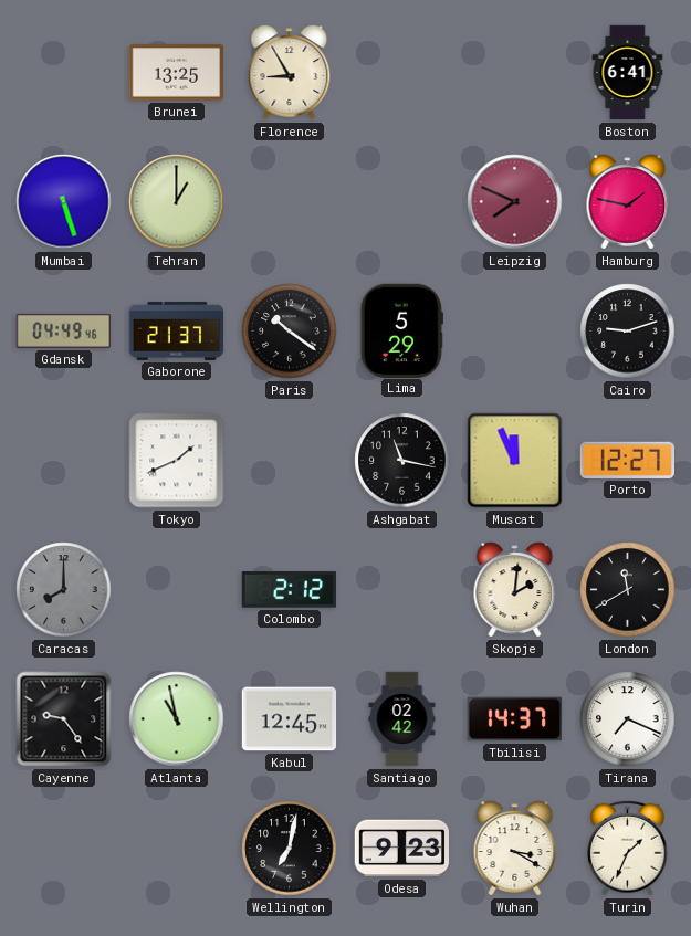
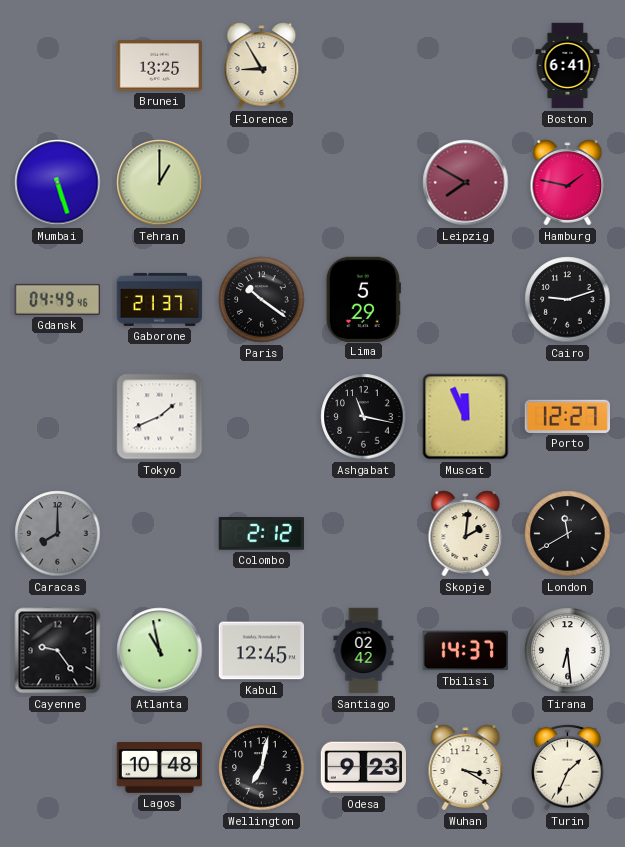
Leipzig: 7:49 -> 7:50
Tirana: 7:19 -> 6:29
Lagos: none -> 10:48
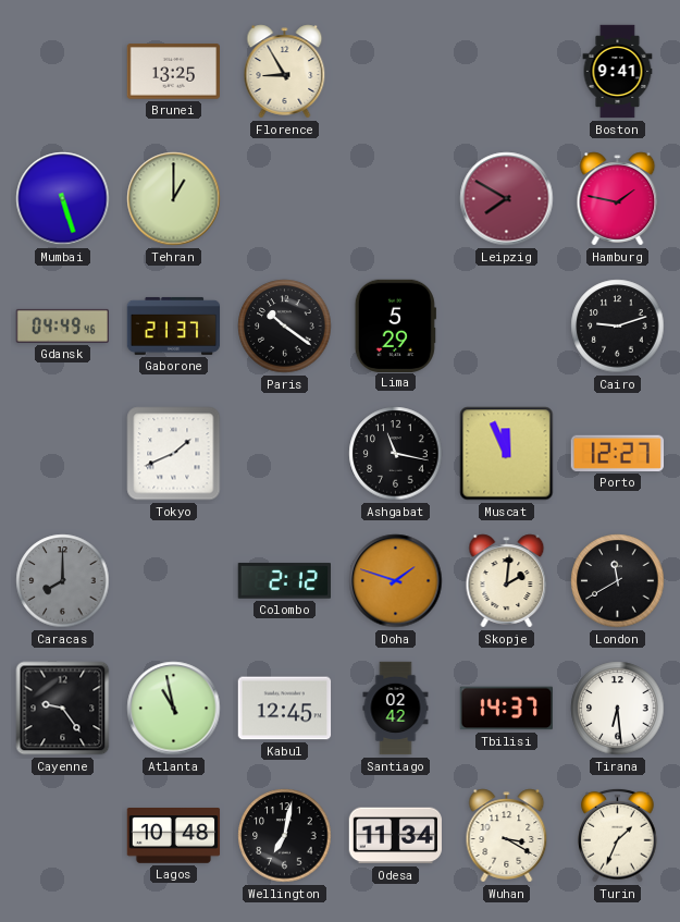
Boston: 6:41 -> 9:41
Doha: none -> 1:48
Odesa: 9:23 -> 11:34
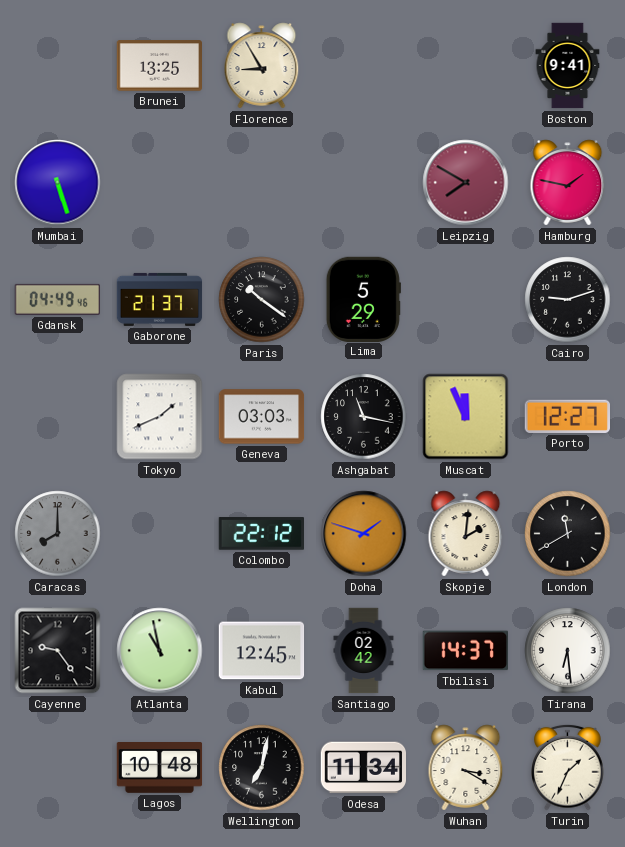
Tehran: 1:00 -> none
Geneva: none -> 03:03
Colombo: 2:12 -> 22:12
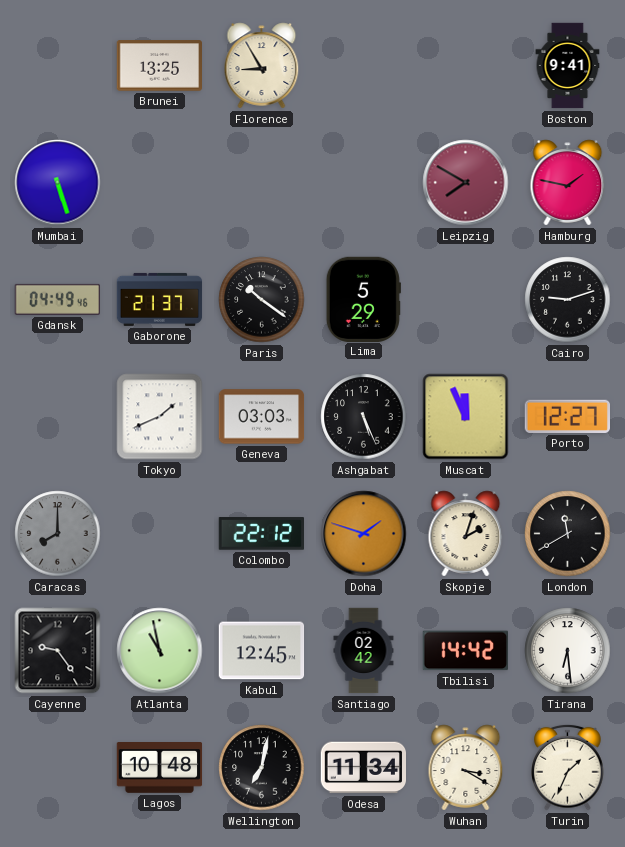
Ashgabat: 11:17 -> 5:26
Skopje: 2:01 -> 2:03
Tbilisi: 14:37 -> 14:42
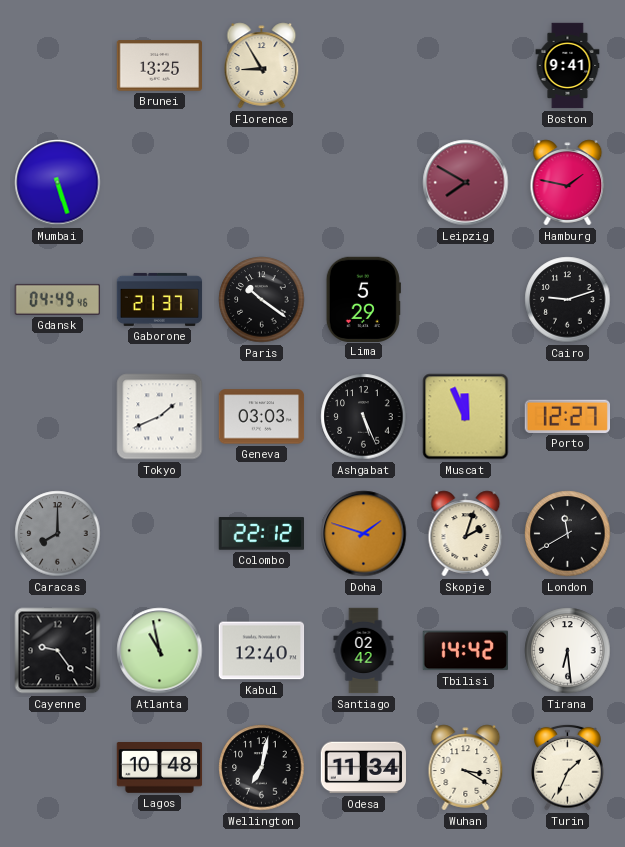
Kabul: 12:45 -> 12:40
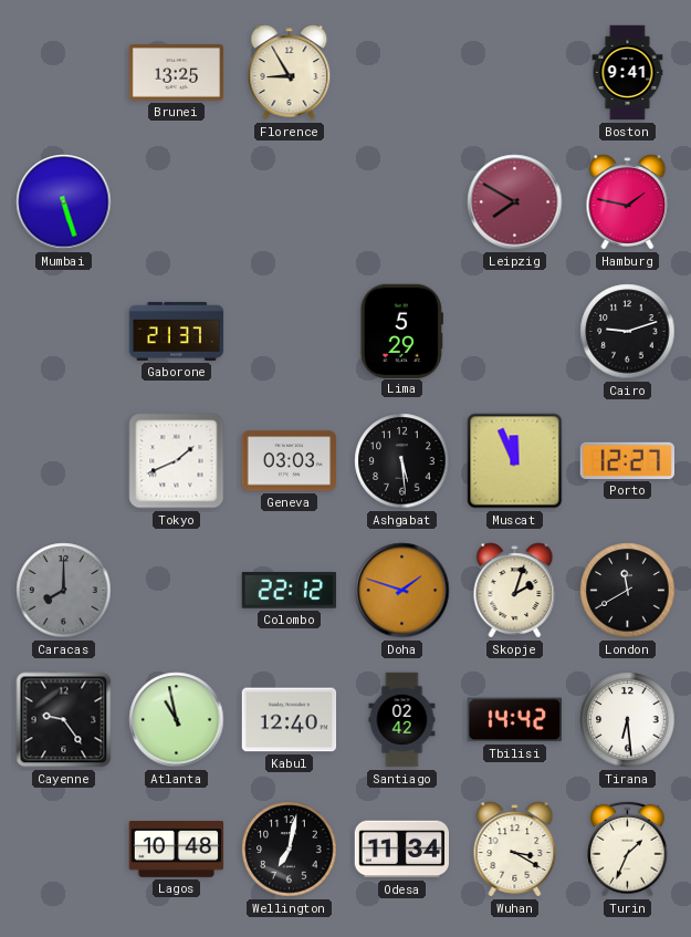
Gdansk: 04:49 -> none
Paris: 10:21 -> none
Ashgabat: 5:26 -> 5:29
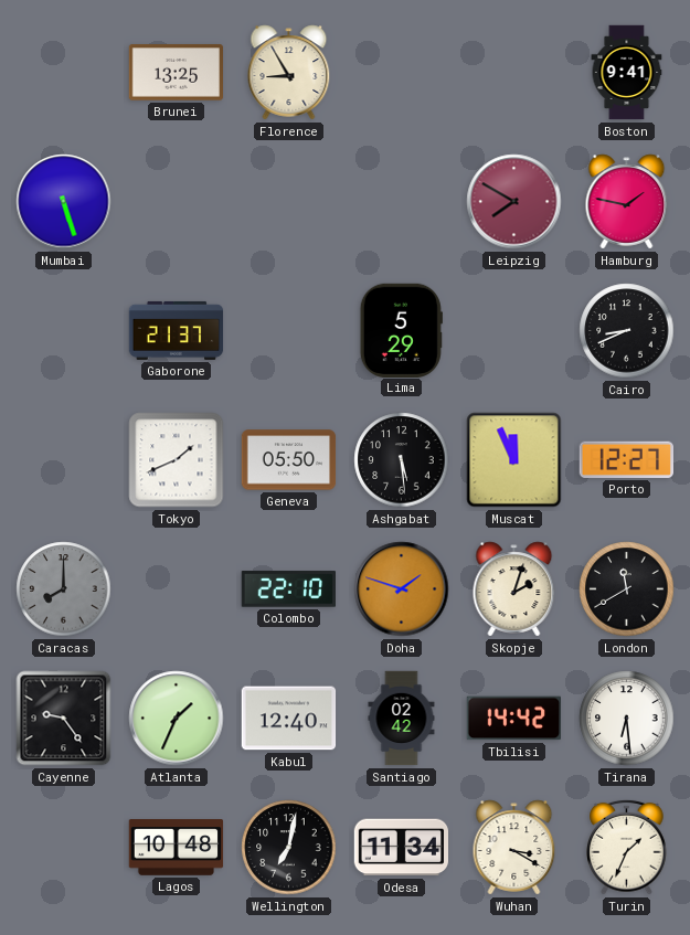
Cairo: 9:12 -> 8:41
Geneva: 03:03 -> 05:50
Colombo: 22:12 -> 22:10
Atlanta: 10:58 -> 1:34
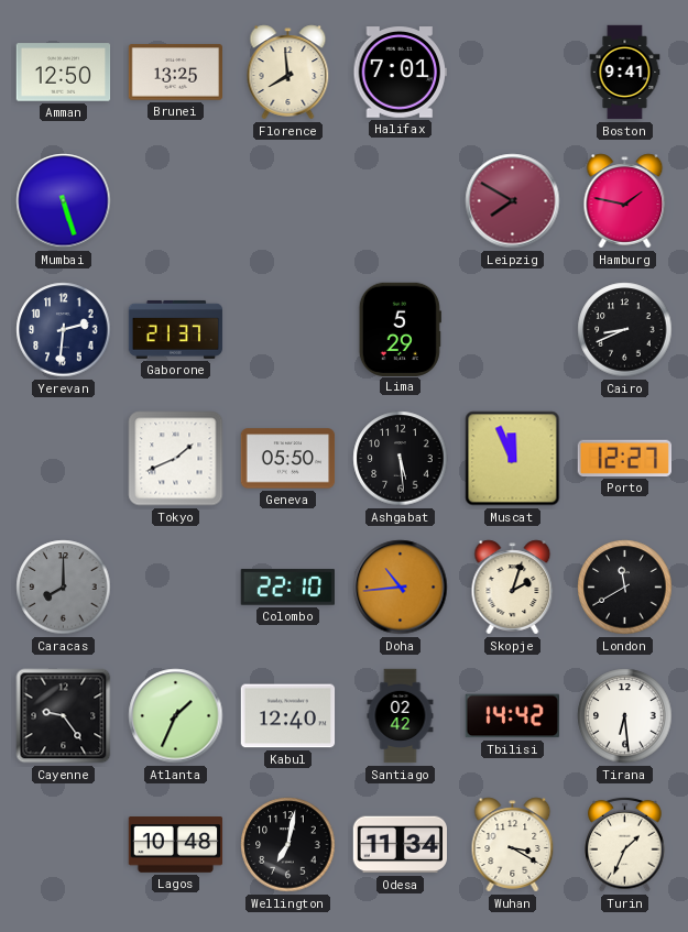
Amman: none -> 12:50
Florence: 8:55 -> 7:59
Halifax: none -> 7:01
Yerevan: none -> 2:31
Doha: 1:48 -> 10:44
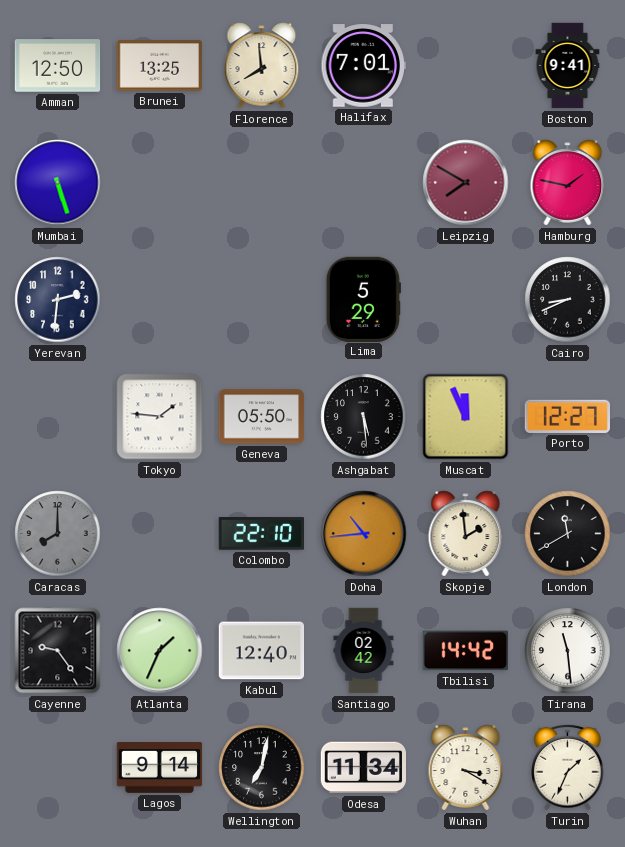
Gaborone: 21:37 -> none
Tokyo: 1:41 -> 1:46
Skopje: 2:03 -> 1:59
Tirana: 6:29 -> 11:29
Lagos: 10:48 -> 9:14
